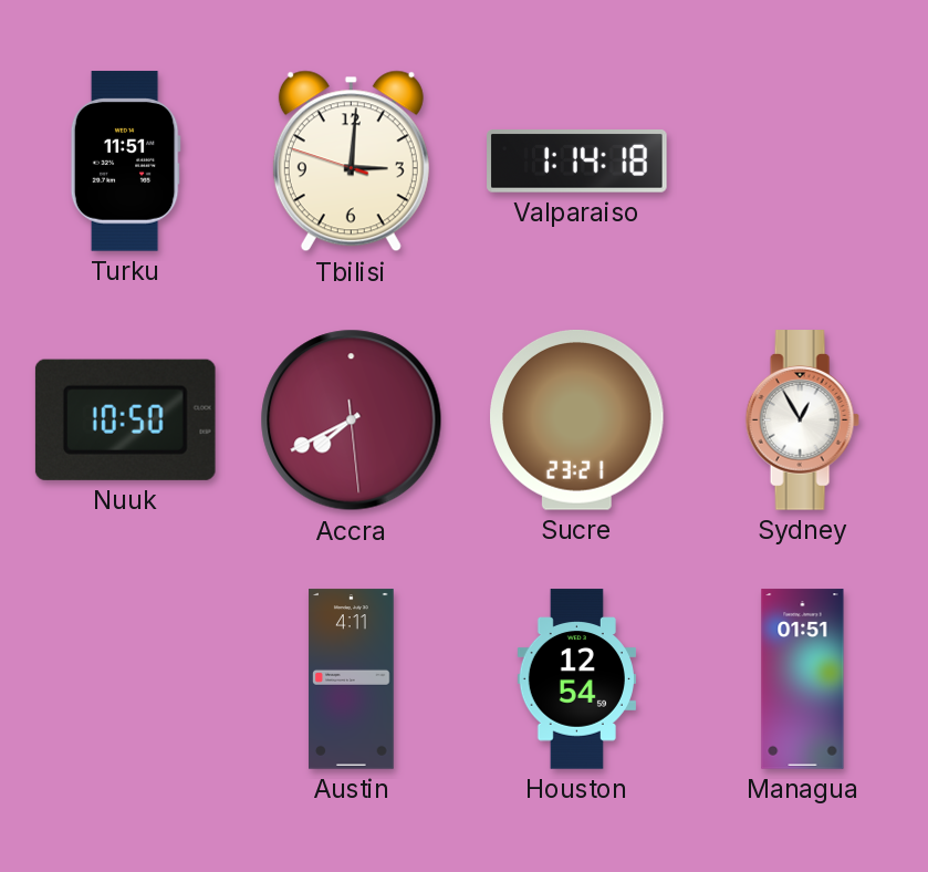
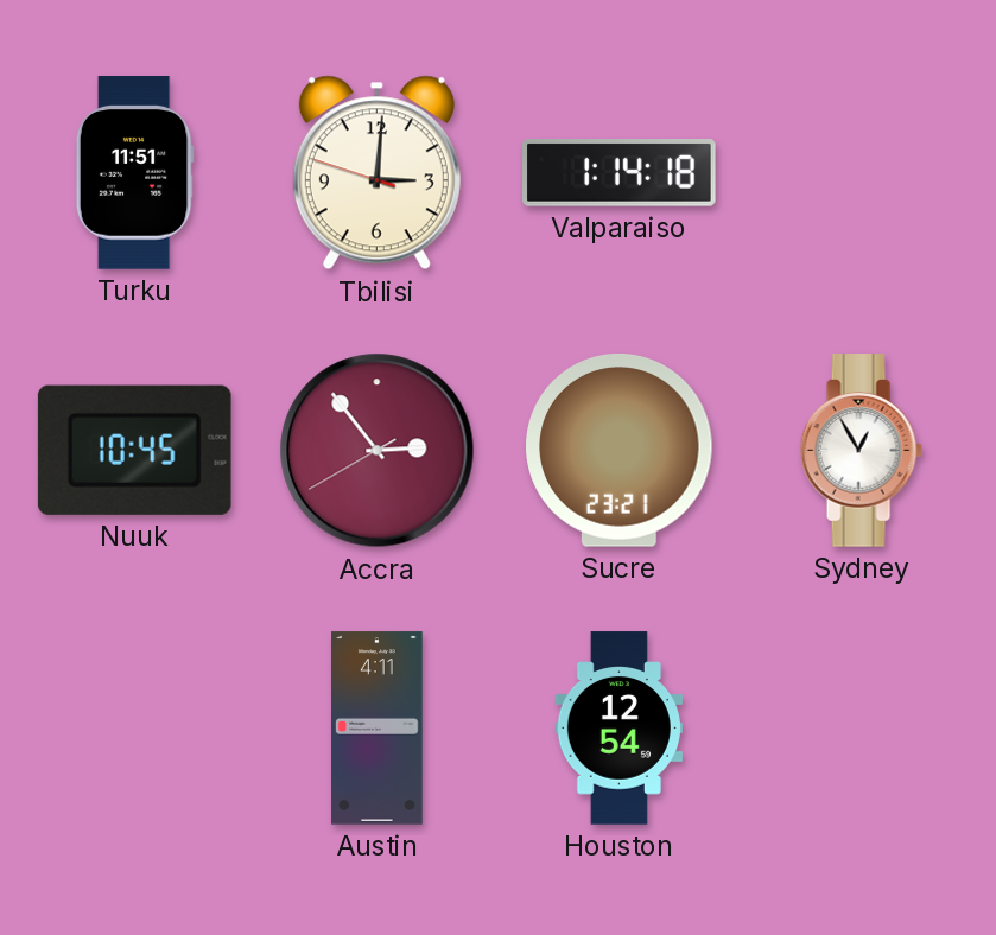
Nuuk: 10:50 -> 10:45
Accra: 7:40 -> 2:53
Managua: 01:51 -> none
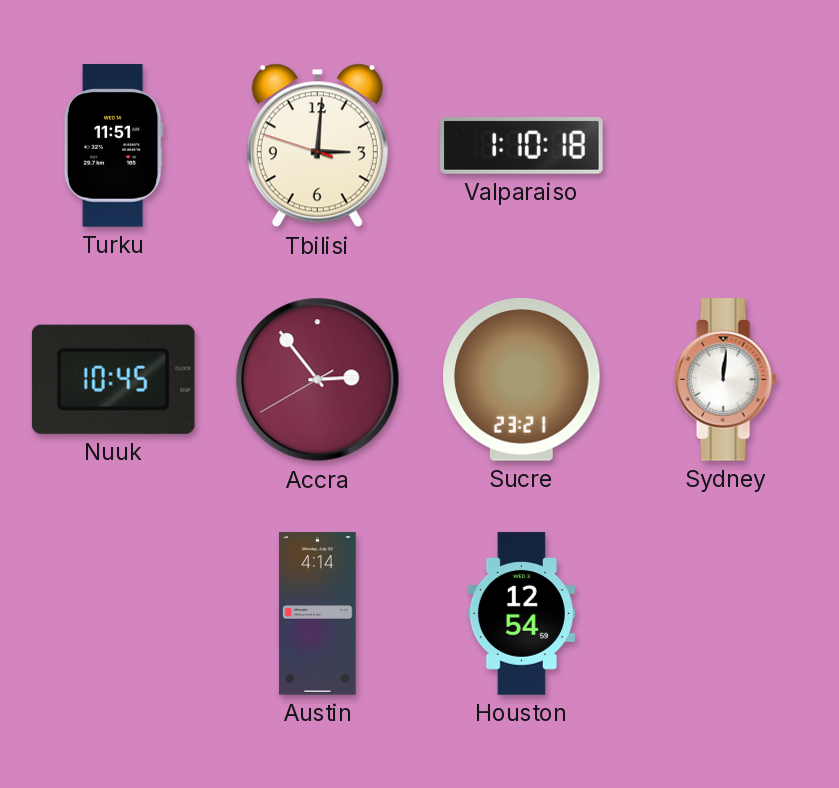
Valparaiso: 1:14 -> 1:10
Sydney: 12:55 -> 12:01
Austin: 4:11 -> 4:14
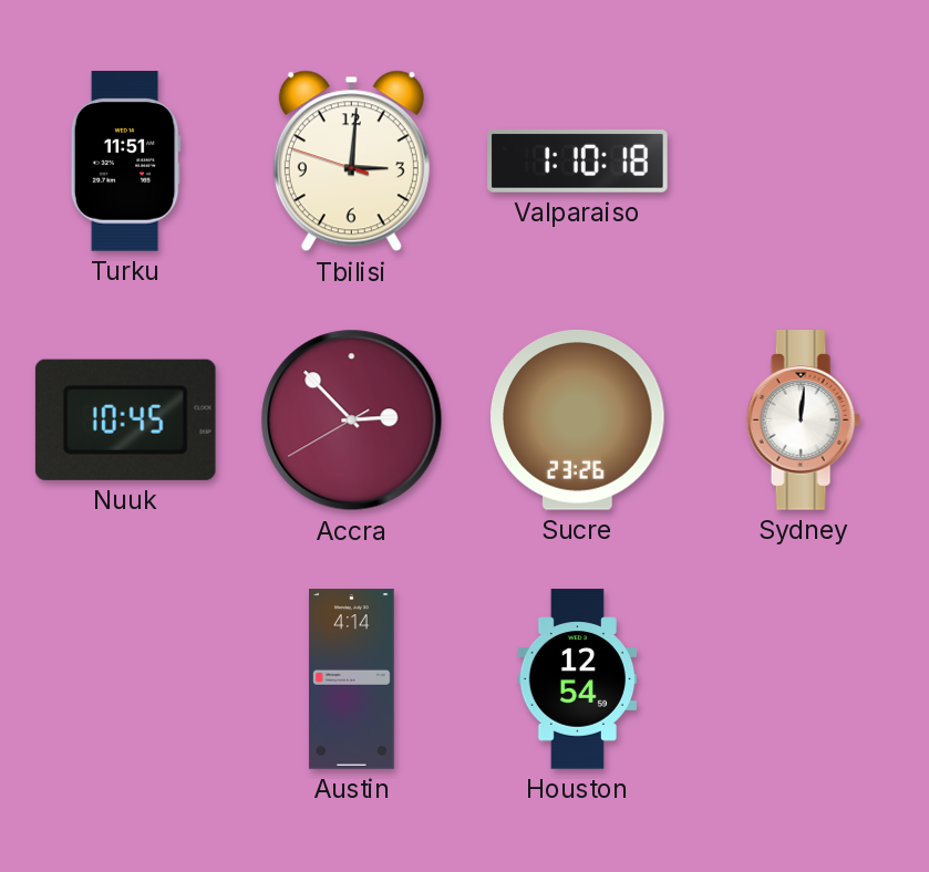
Accra: 2:53 -> 2:52
Sucre: 23:21 -> 23:26
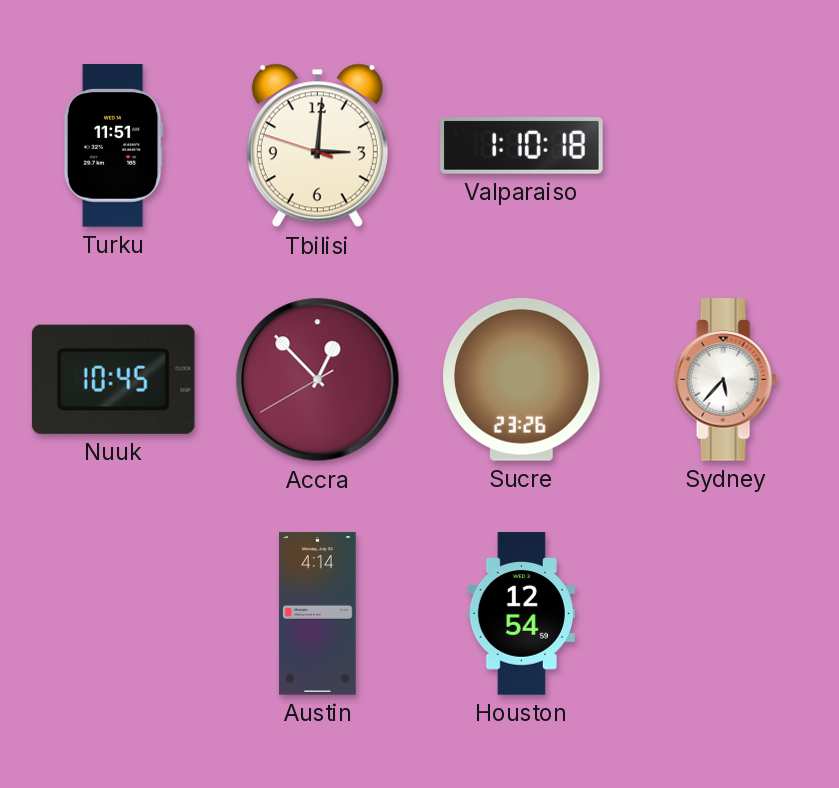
Accra: 2:52 -> 12:52
Sydney: 12:01 -> 5:37
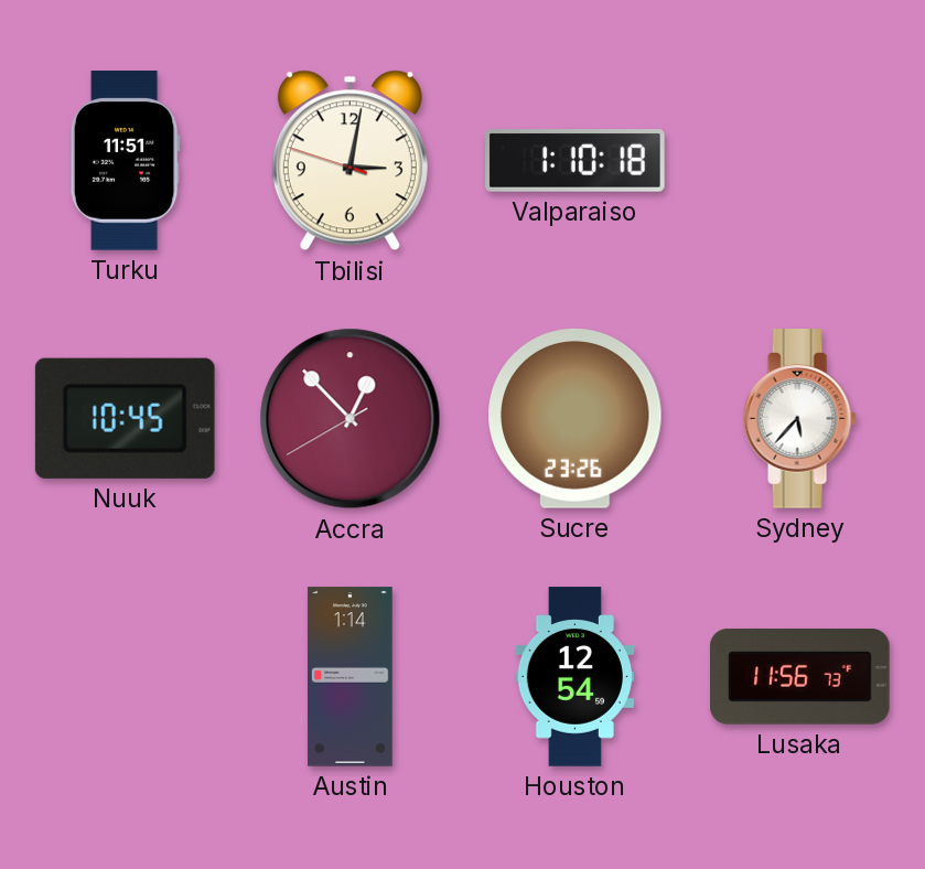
Tbilisi: 3:00 -> 3:01
Austin: 4:14 -> 1:14
Lusaka: none -> 11:56
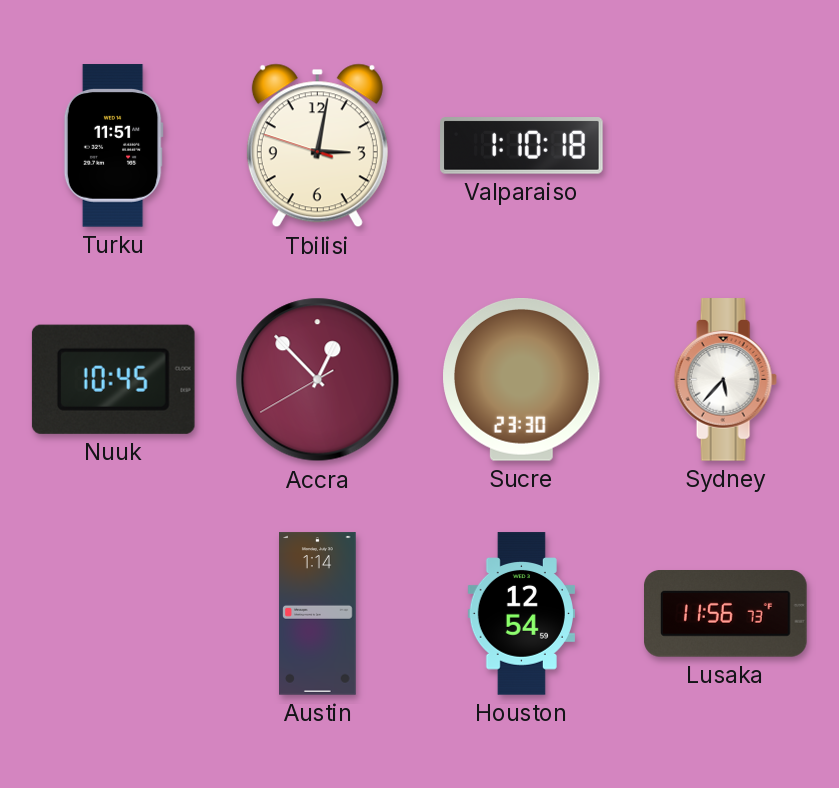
Sucre: 23:26 -> 23:30
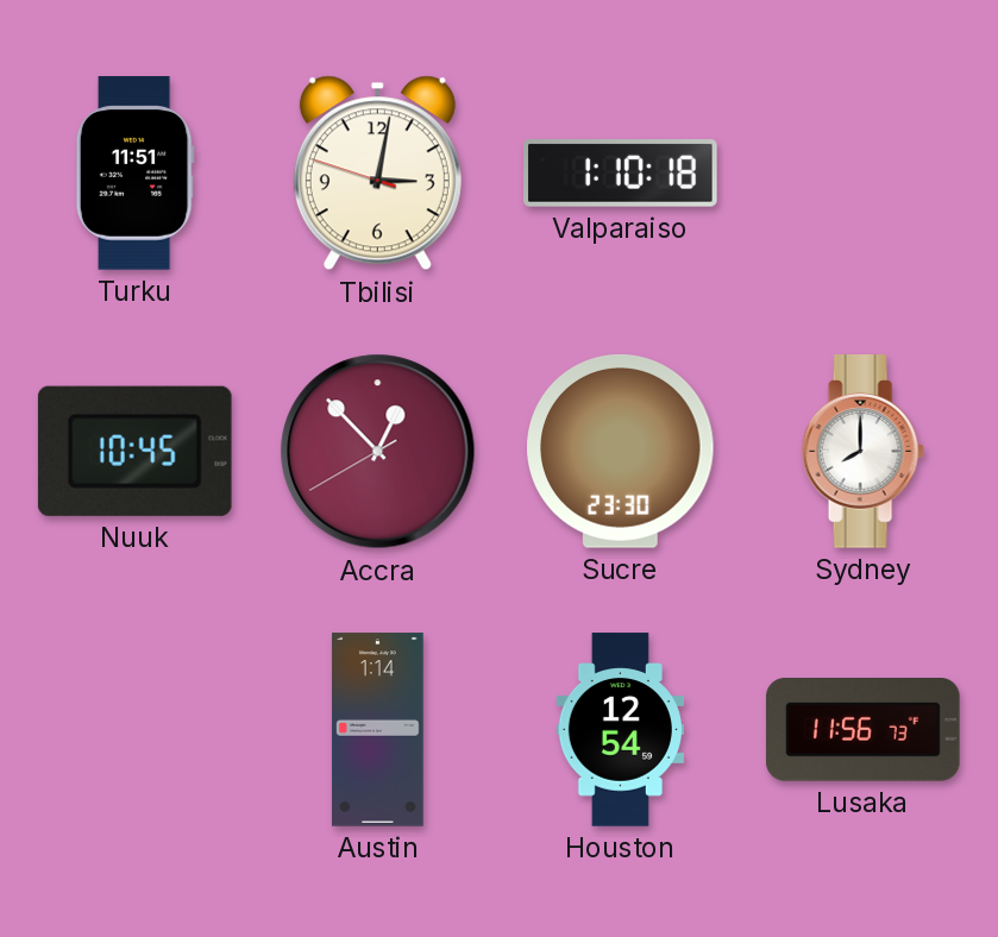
Sydney: 5:37 -> 8:00
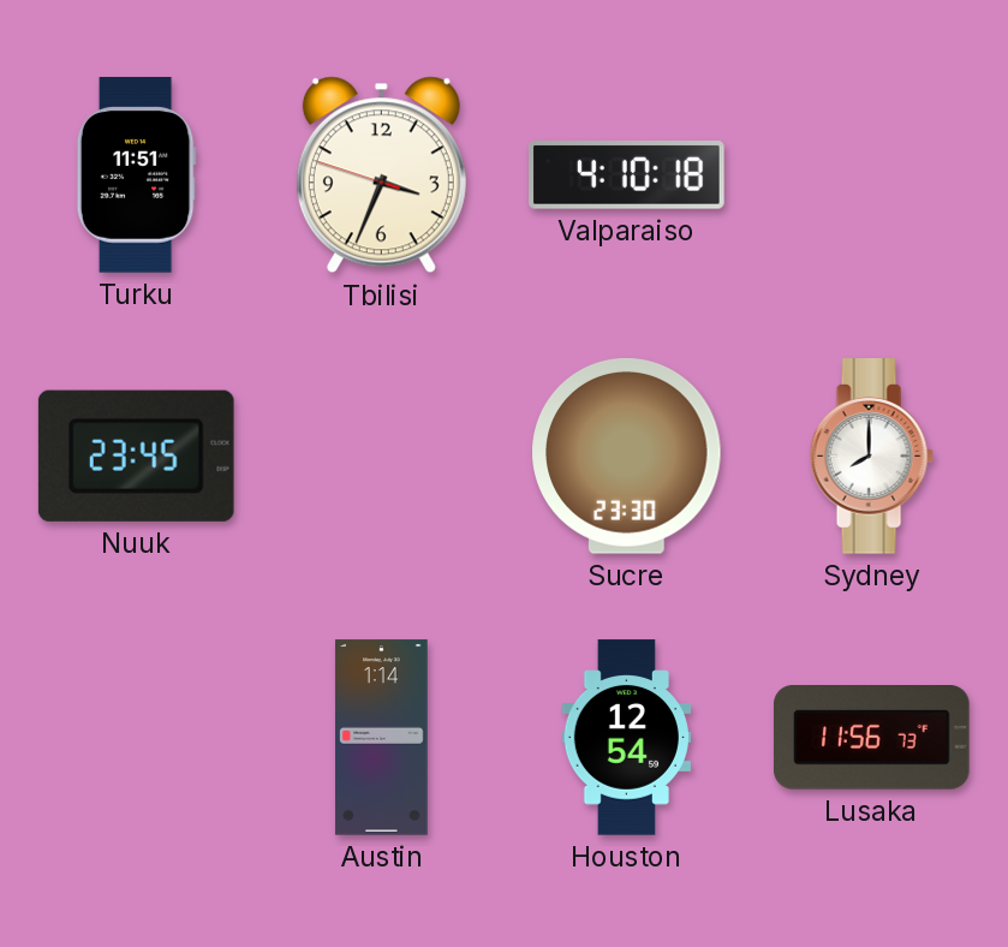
Tbilisi: 3:01 -> 3:33
Valparaiso: 1:10 -> 4:10
Nuuk: 10:45 -> 23:45
Accra: 12:52 -> none
